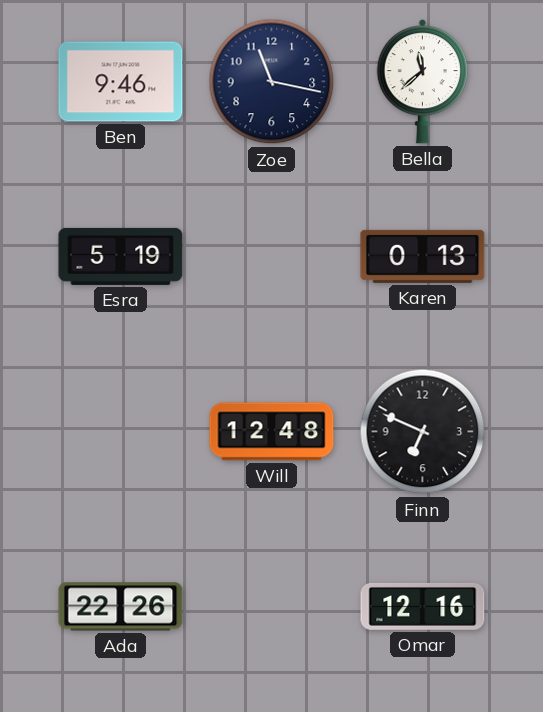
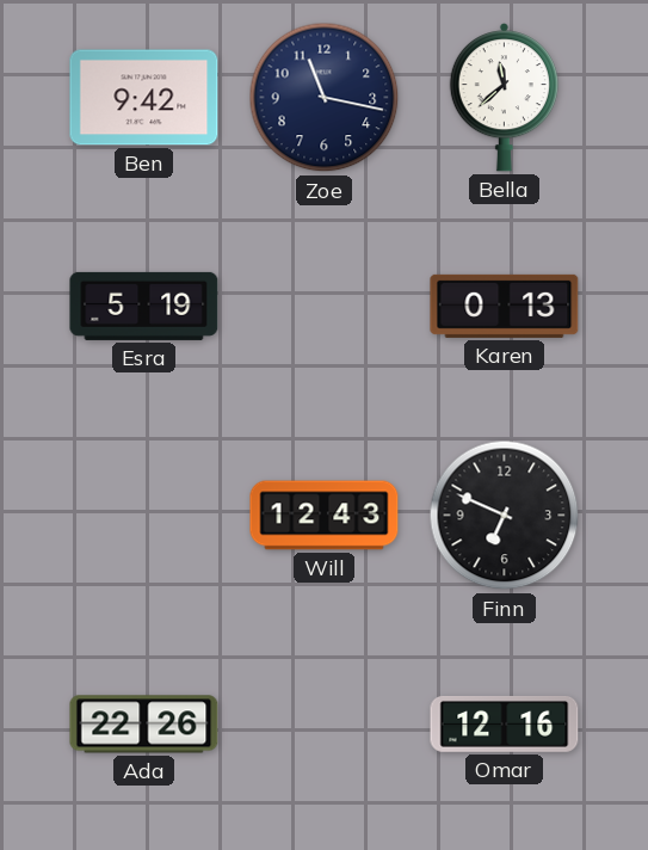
Ben: 9:46 -> 9:42
Will: 12:48 -> 12:43
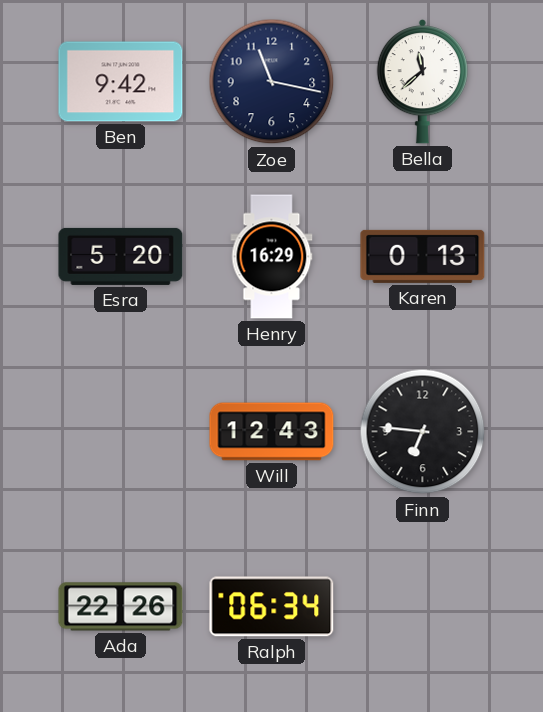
Esra: 5:19 -> 5:20
Henry: none -> 16:29
Finn: 6:49 -> 6:46
Ralph: none -> 06:34
Omar: 12:16 -> none
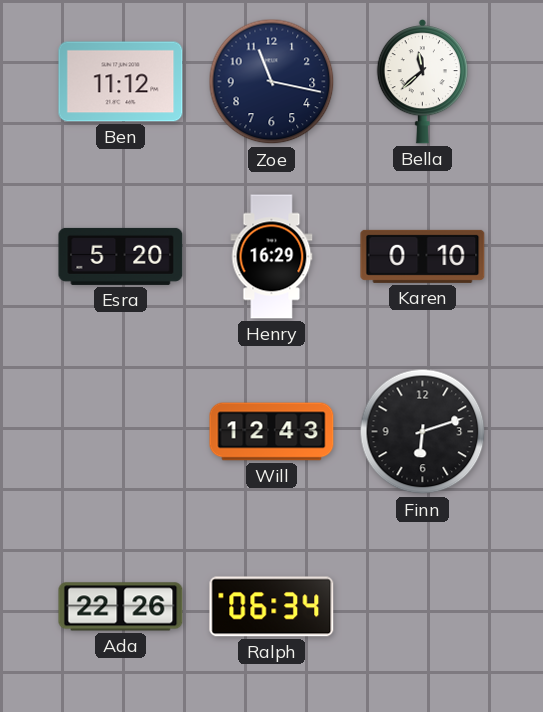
Ben: 9:42 -> 11:12
Karen: 0:13 -> 0:10
Finn: 6:46 -> 6:12
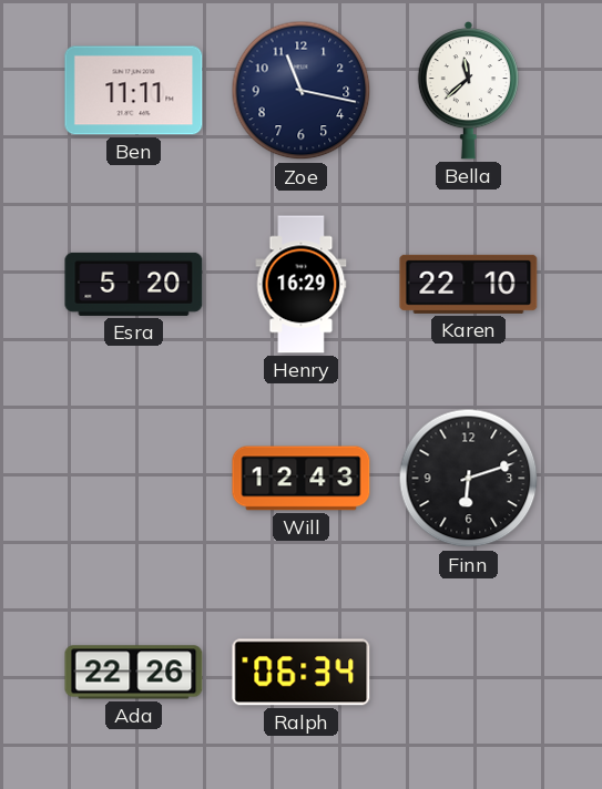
Ben: 11:12 -> 11:11
Karen: 0:10 -> 22:10
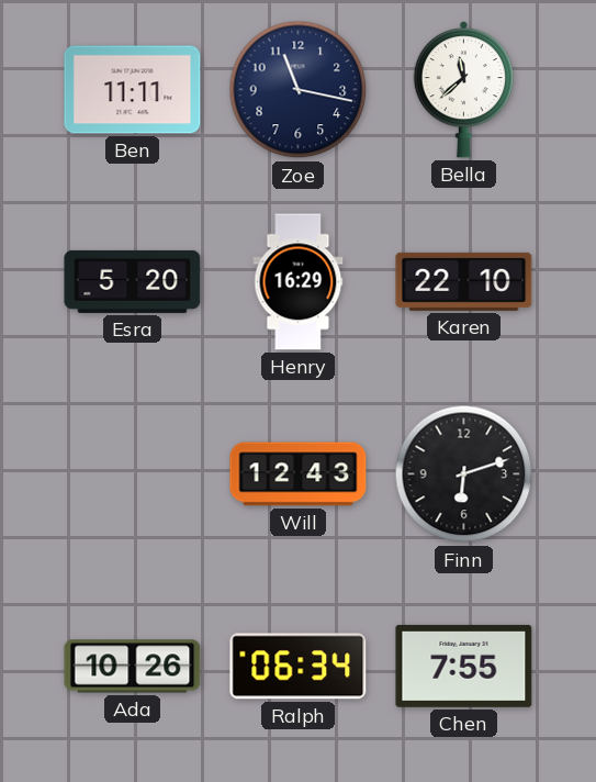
Ada: 22:26 -> 10:26
Chen: none -> 7:55
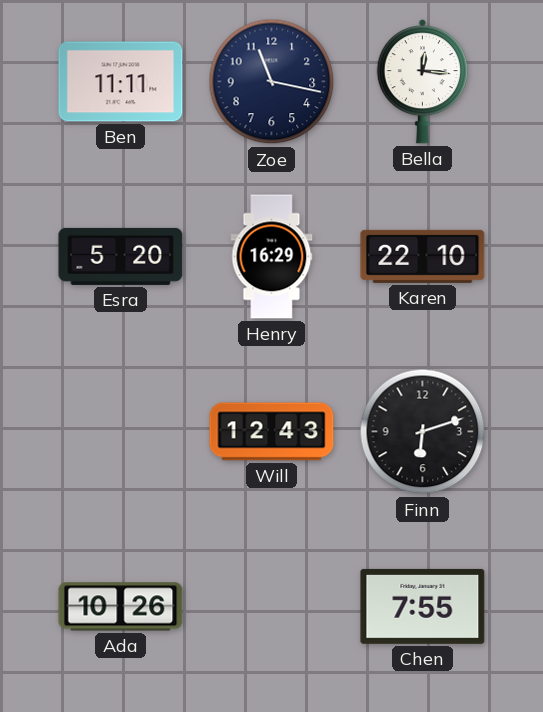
Bella: 11:38 -> 12:16
Ralph: 06:34 -> none
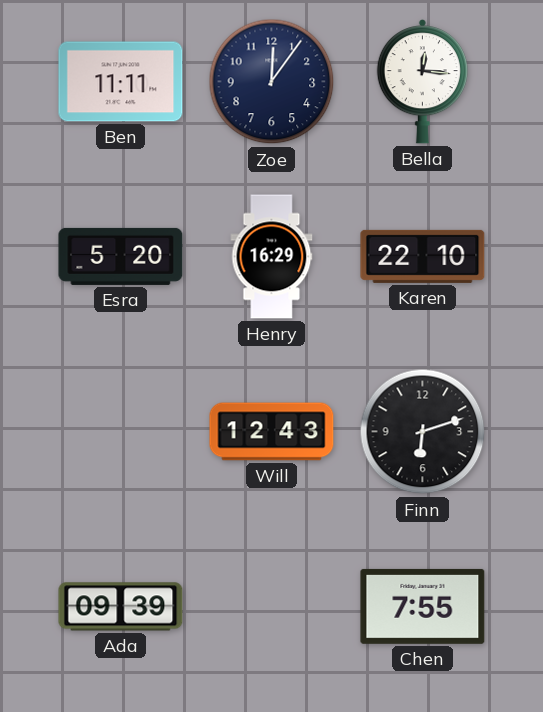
Zoe: 11:17 -> 12:06
Ada: 10:26 -> 09:39
